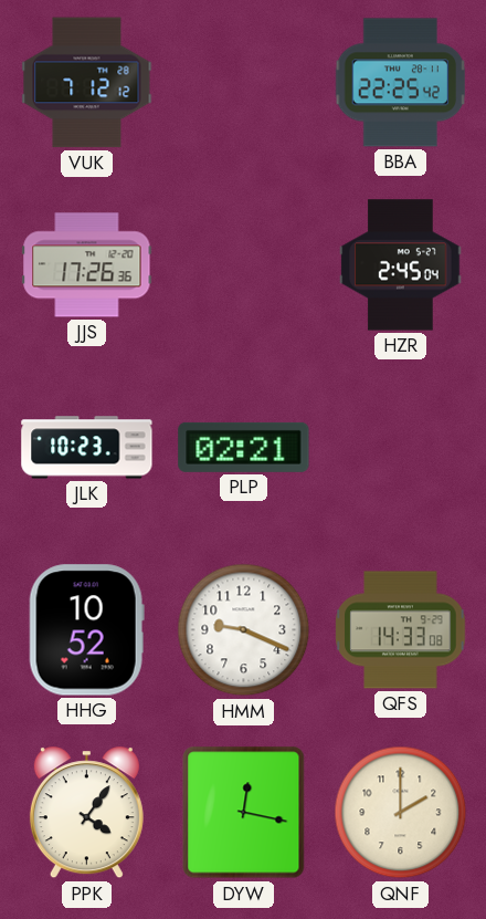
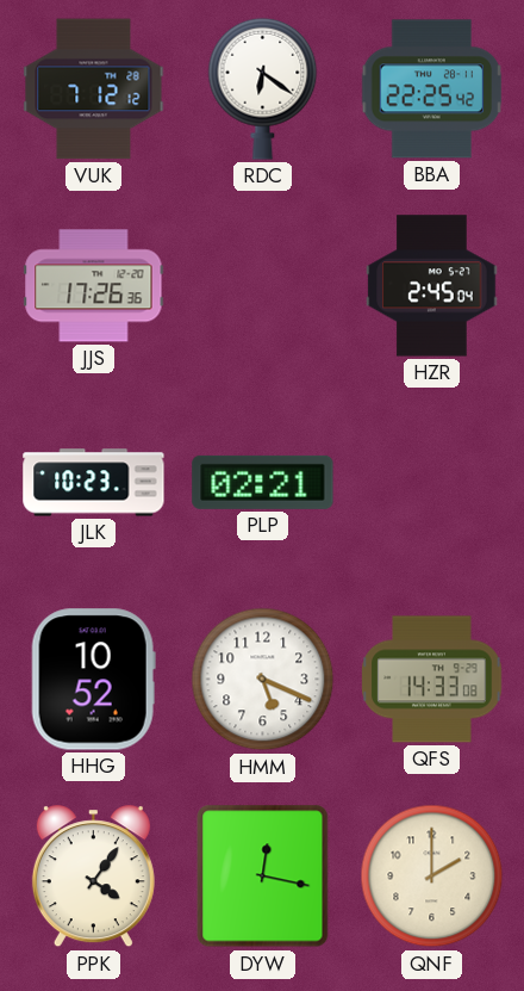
RDC: none -> 6:21
HMM: 9:19 -> 5:19
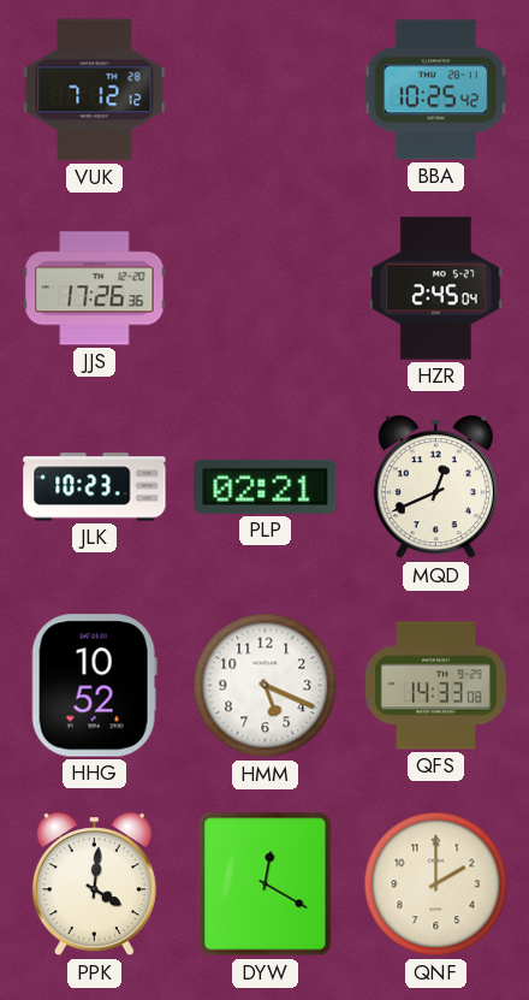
RDC: 6:21 -> none
BBA: 22:25 -> 10:25
MQD: none -> 12:41
PPK: 4:06 -> 4:01
DYW: 12:17 -> 12:20
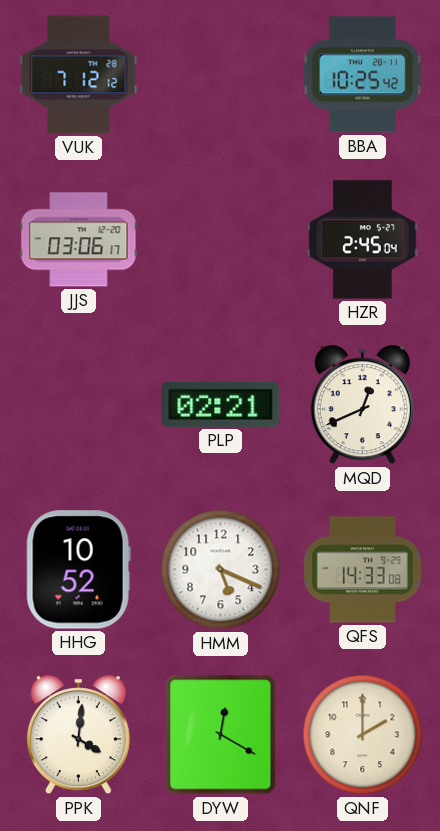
JJS: 17:26 -> 03:06
JLK: 10:23 -> none
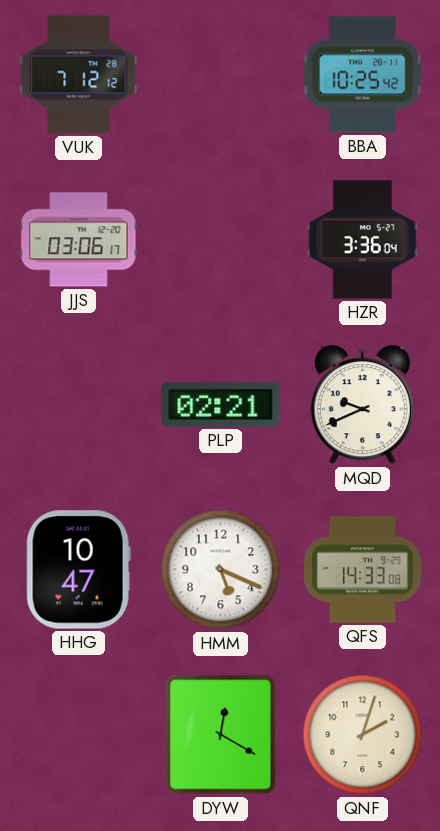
HZR: 2:45 -> 3:36
MQD: 12:41 -> 9:41
HHG: 10:52 -> 10:47
PPK: 4:01 -> none
QNF: 2:00 -> 2:03
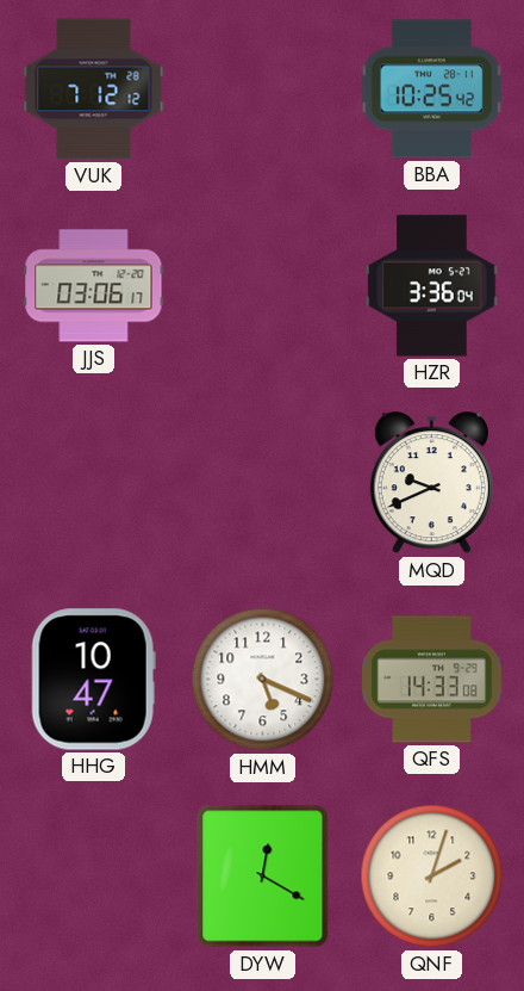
PLP: 02:21 -> none
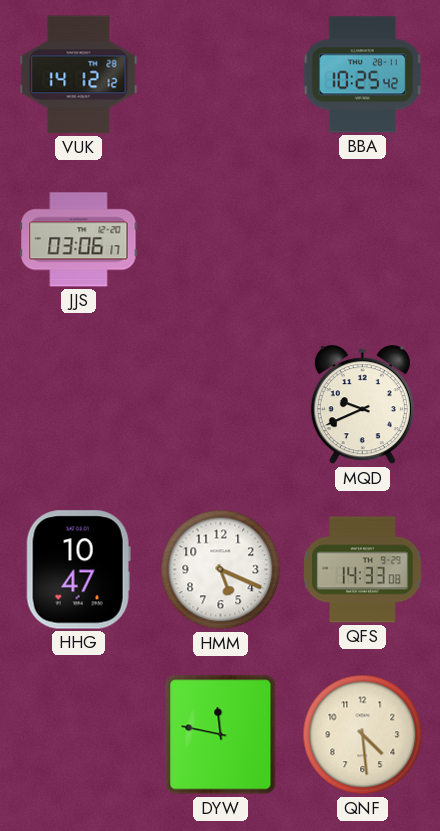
VUK: 7:12 -> 14:12
HZR: 3:36 -> none
DYW: 12:20 -> 11:47
QNF: 2:03 -> 4:29
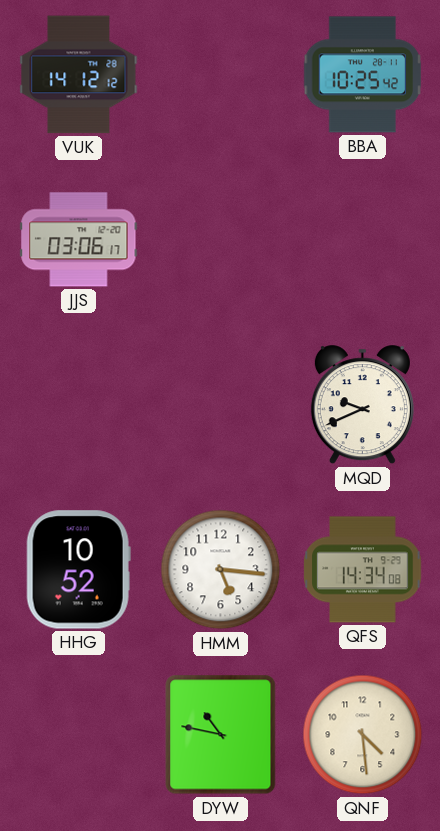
HHG: 10:47 -> 10:52
HMM: 5:19 -> 5:16
QFS: 14:33 -> 14:34
DYW: 11:47 -> 10:47
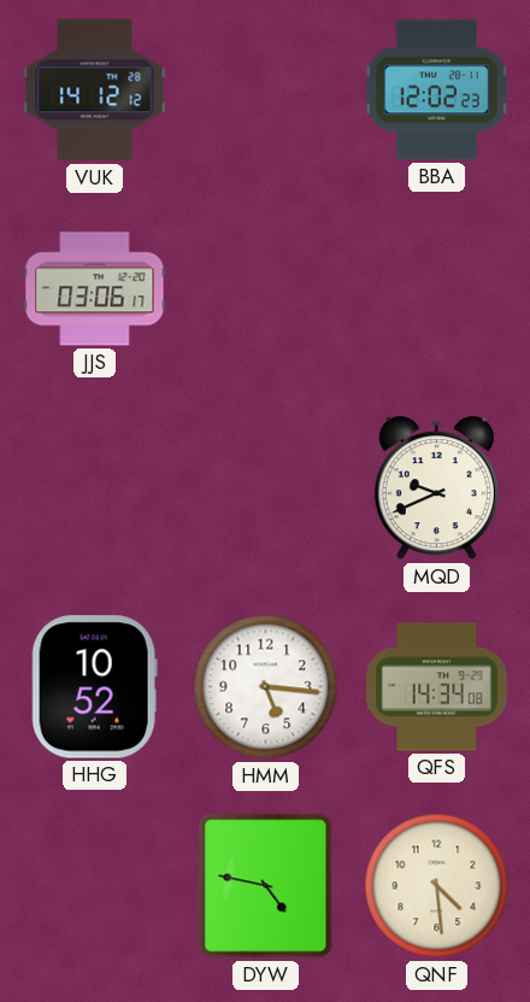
BBA: 10:25 -> 12:02
DYW: 10:47 -> 4:47
